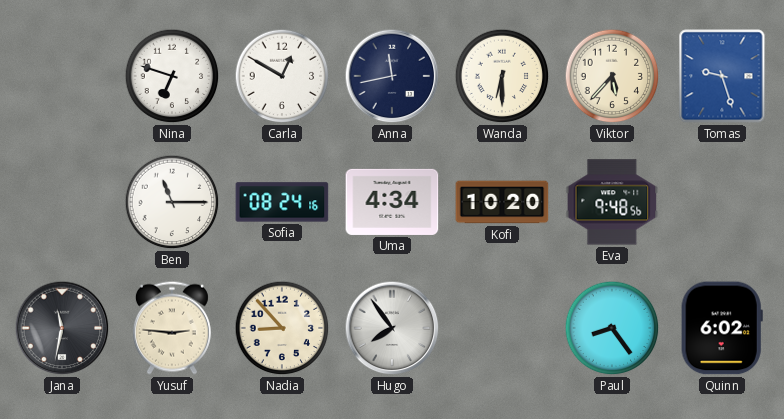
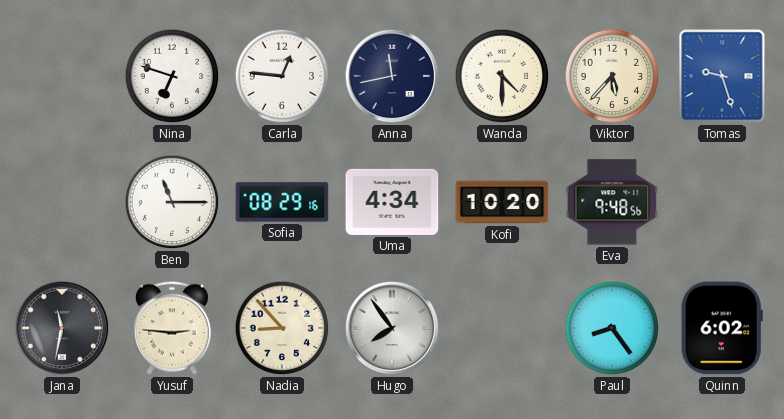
Carla: 12:50 -> 12:46
Wanda: 6:30 -> 4:30
Sofia: 08:24 -> 08:29
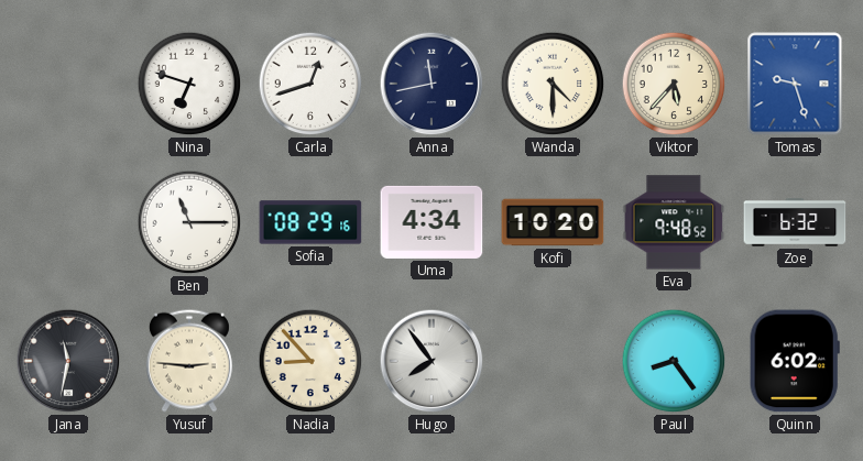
Carla: 12:46 -> 12:42
Eva: 9:48:56 -> 9:48:52
Zoe: none -> 6:32
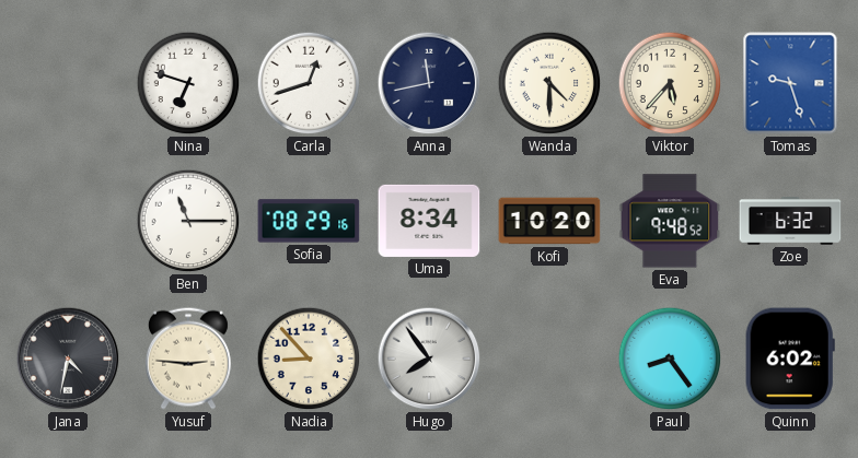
Uma: 4:34 -> 8:34
Jana: 11:32 -> 4:32
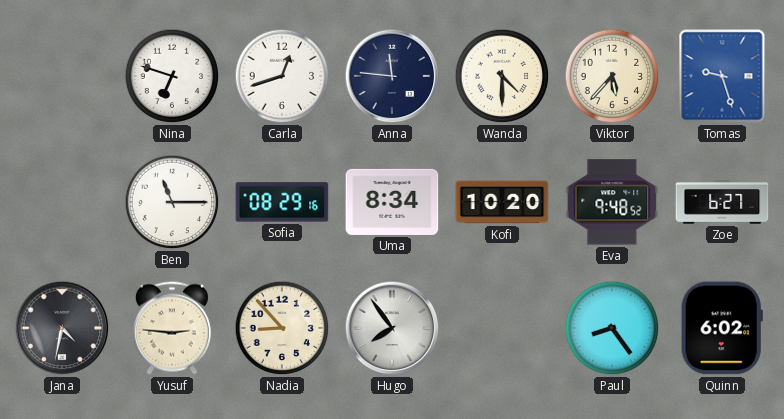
Anna: 11:43 -> 11:46
Zoe: 6:32 -> 6:27
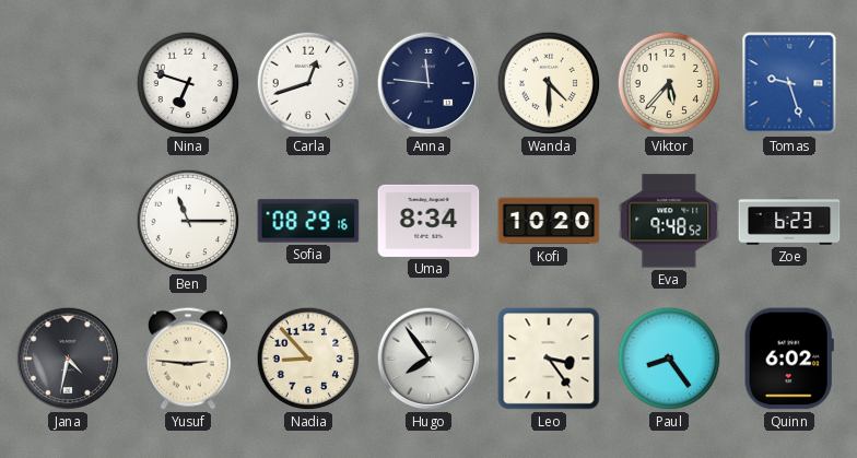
Zoe: 6:27 -> 6:23
Leo: none -> 3:24
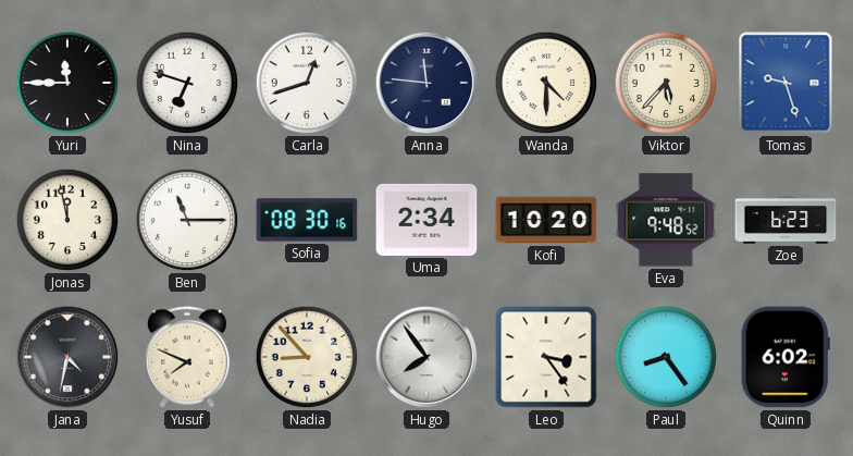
Yuri: none -> 11:45
Jonas: none -> 11:58
Sofia: 08:29 -> 08:30
Uma: 8:34 -> 2:34
Yusuf: 2:46 -> 7:49
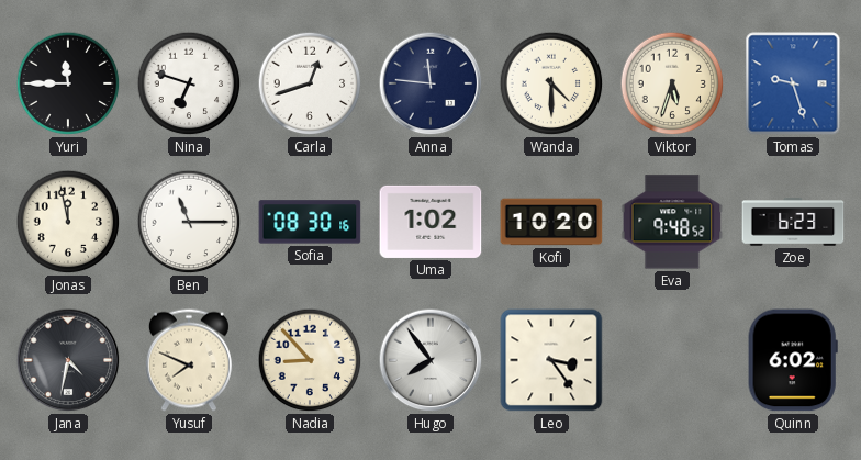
Viktor: 5:37 -> 5:33
Uma: 2:34 -> 1:02
Paul: 8:24 -> none
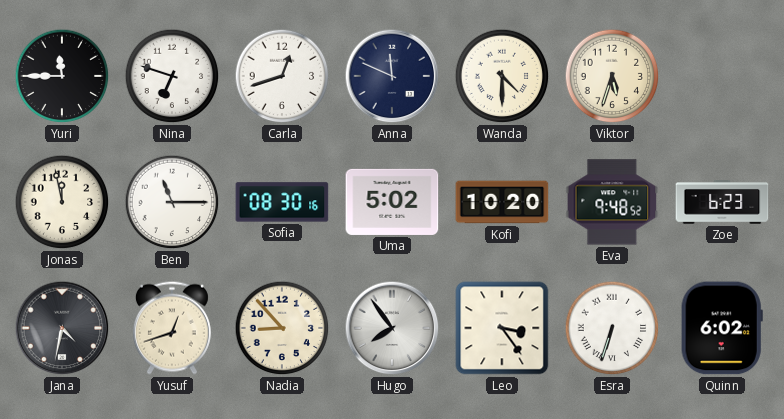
Anna: 11:46 -> 11:49
Tomas: 9:27 -> none
Uma: 1:02 -> 5:02
Yusuf: 7:49 -> 12:42
Esra: none -> 6:33
